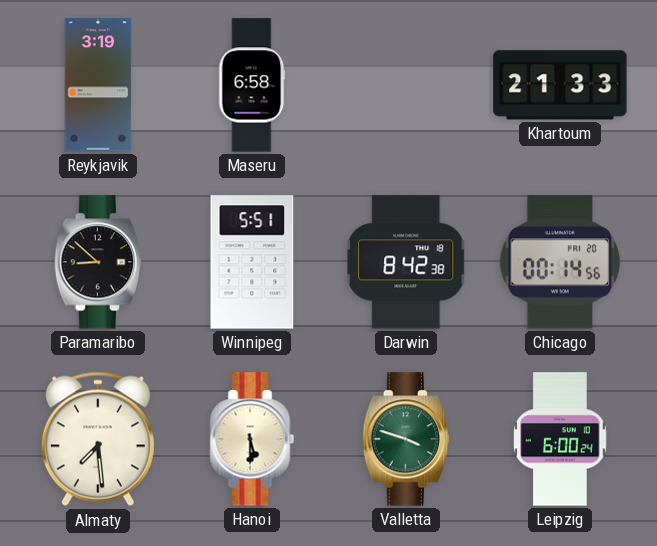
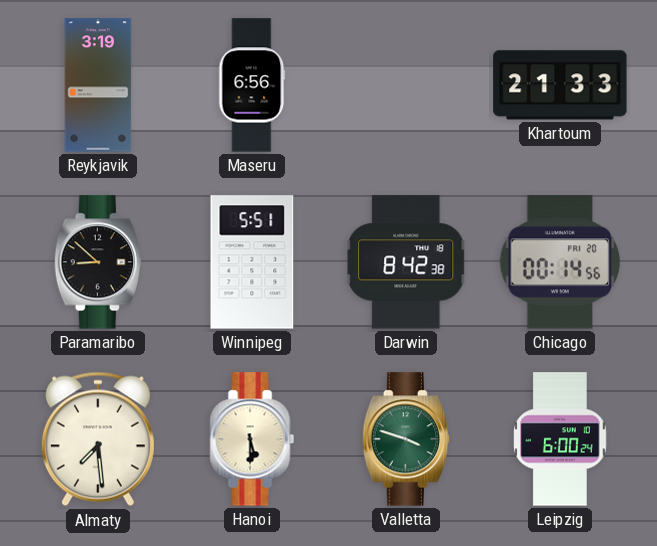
Maseru: 6:58 -> 6:56
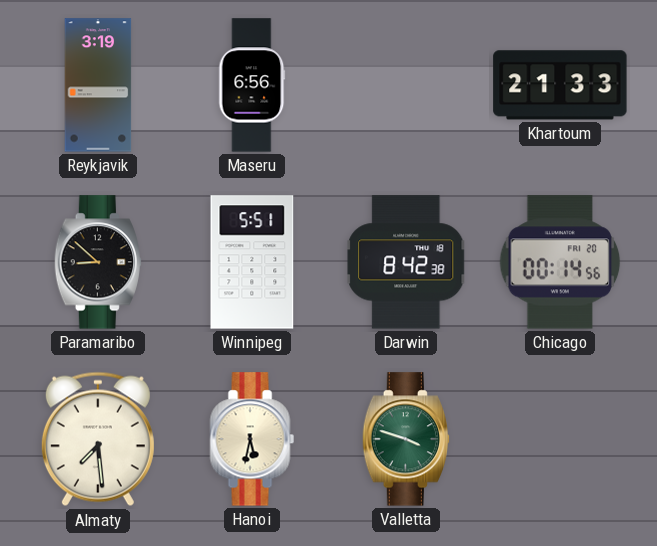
Hanoi: 5:30 -> 5:32
Leipzig: 6:00 -> none
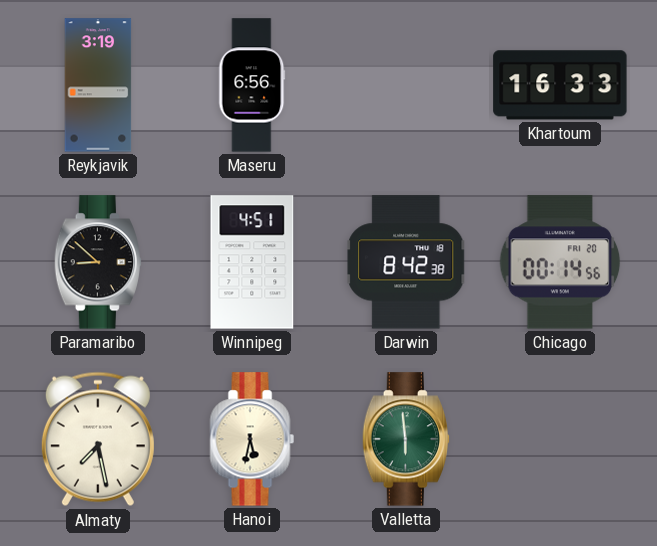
Khartoum: 21:33 -> 16:33
Winnipeg: 5:51 -> 4:51
Almaty: 7:29 -> 7:28
Valletta: 3:48 -> 5:59
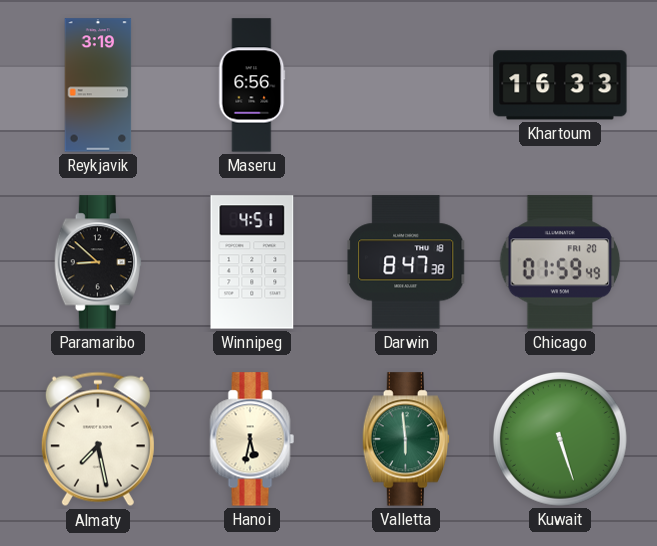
Darwin: 8:42 -> 8:47
Chicago: 00:14 -> 01:59
Kuwait: none -> 5:27
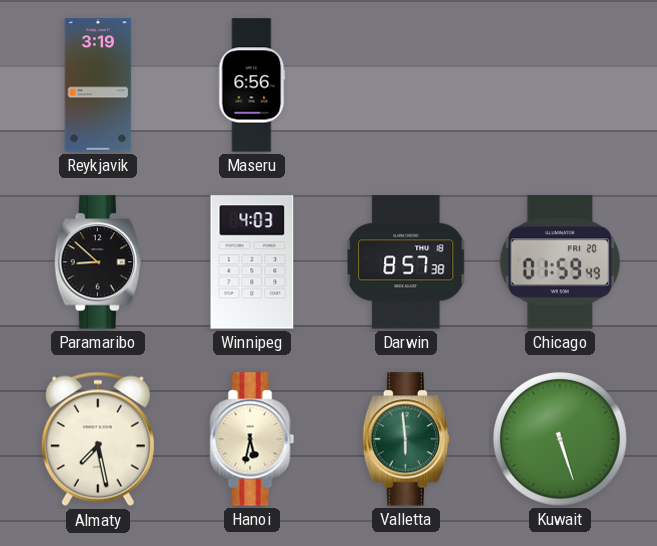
Khartoum: 16:33 -> none
Winnipeg: 4:51 -> 4:03
Darwin: 8:47 -> 8:57
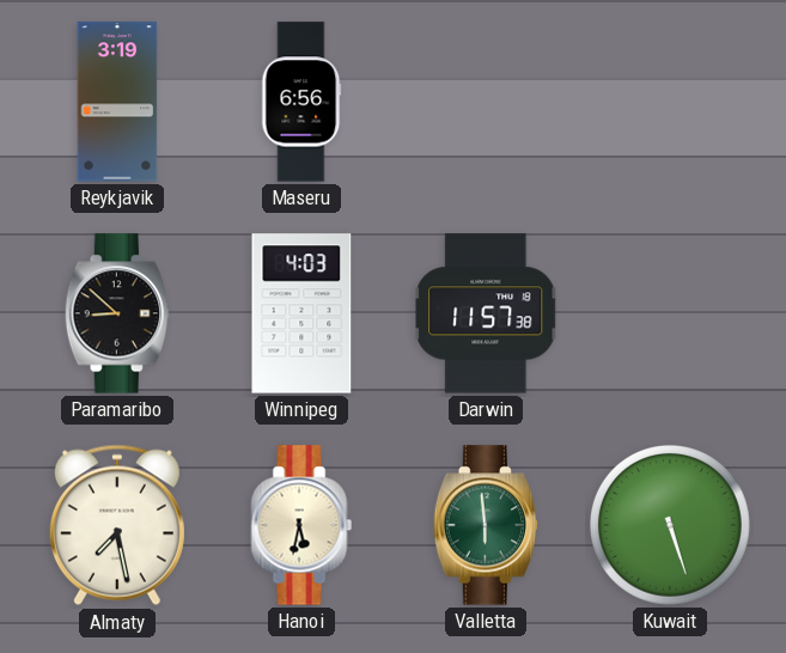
Darwin: 8:57 -> 11:57
Chicago: 01:59 -> none
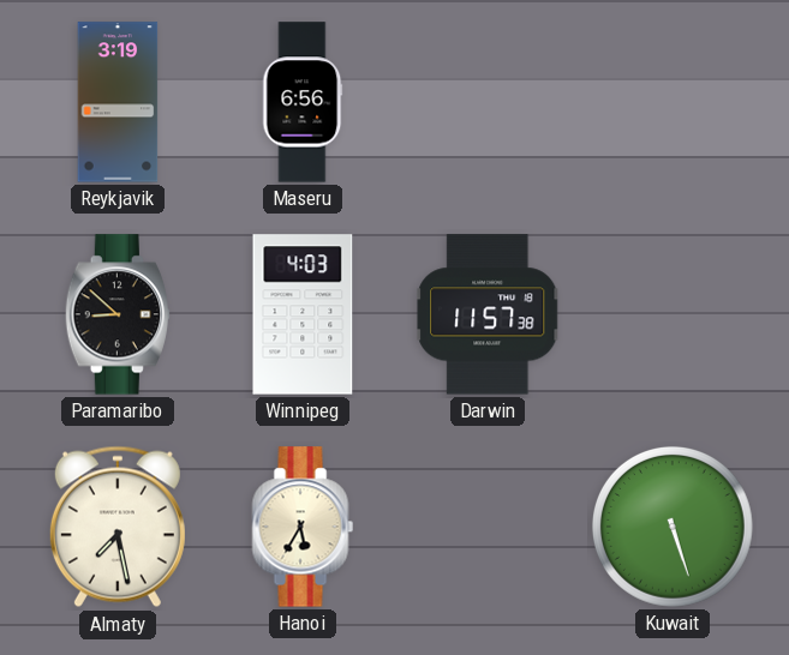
Hanoi: 5:32 -> 5:35
Valletta: 5:59 -> none
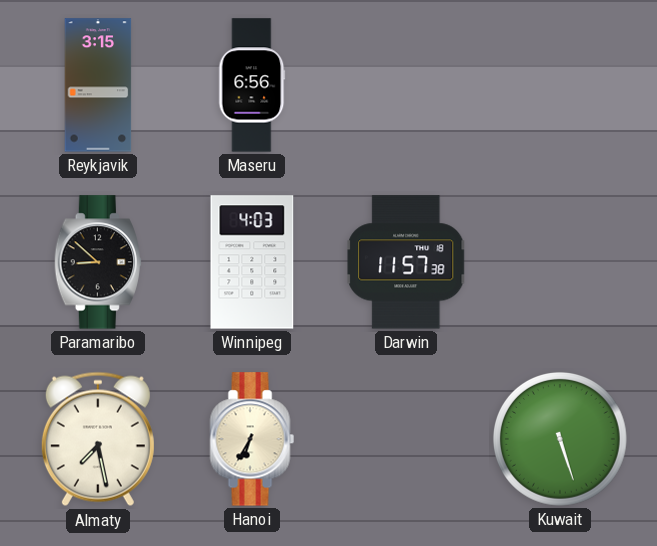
Reykjavik: 3:19 -> 3:15
Hanoi: 5:35 -> 6:35
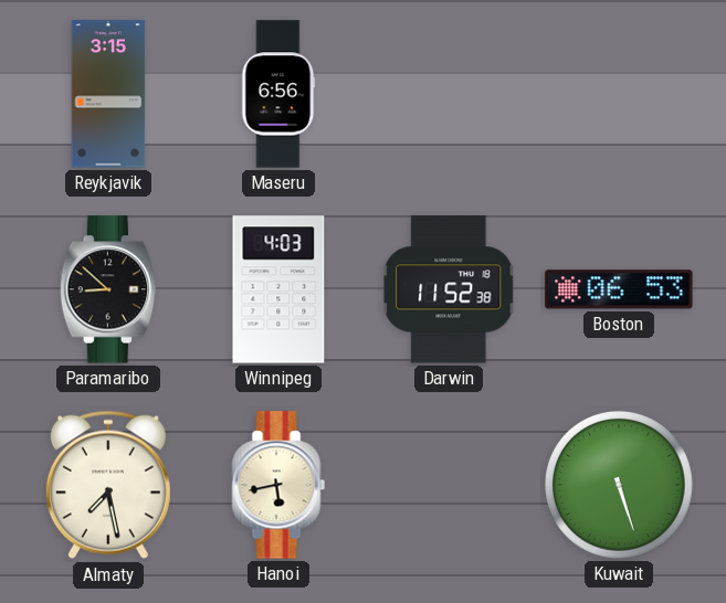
Darwin: 11:57 -> 11:52
Boston: none -> 06:53
Hanoi: 6:35 -> 5:43
